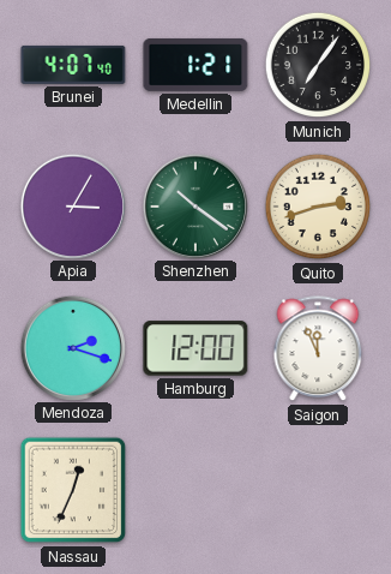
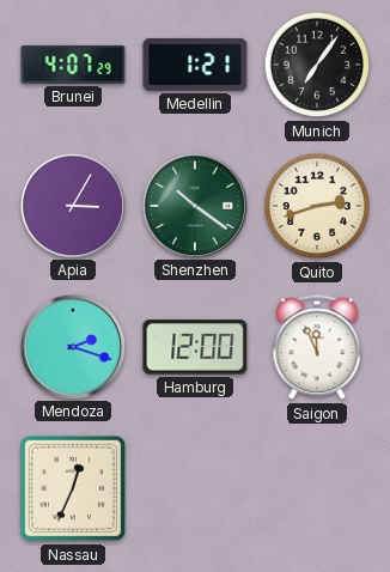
Brunei: 4:07:40 -> 4:07:29
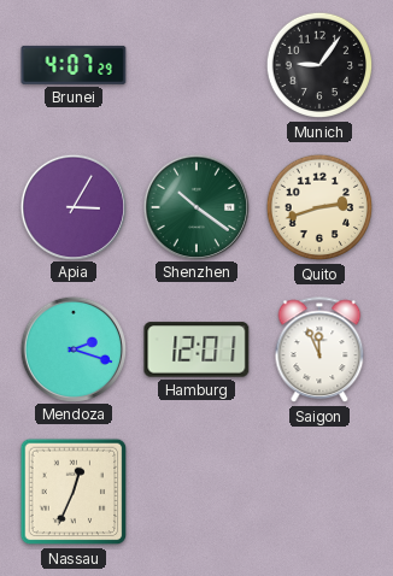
Medellin: 1:21 -> none
Munich: 7:06 -> 9:06
Hamburg: 12:00 -> 12:01
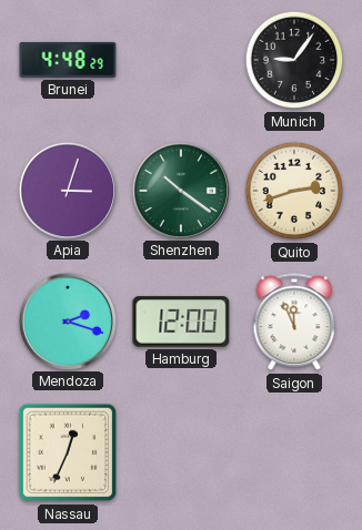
Brunei: 4:07 -> 4:48
Apia: 3:05 -> 3:03
Hamburg: 12:01 -> 12:00
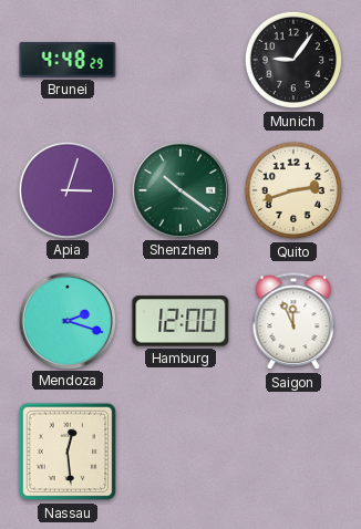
Nassau: 12:34 -> 12:29
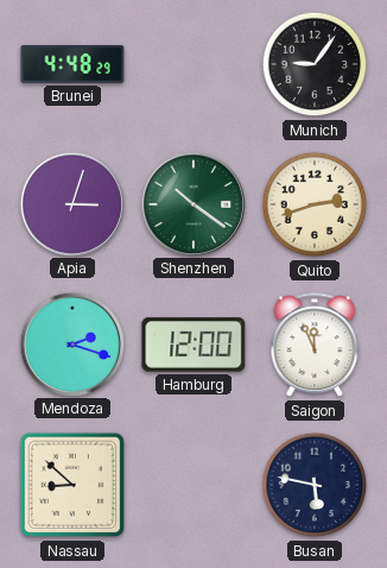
Nassau: 12:29 -> 8:52
Busan: none -> 5:47
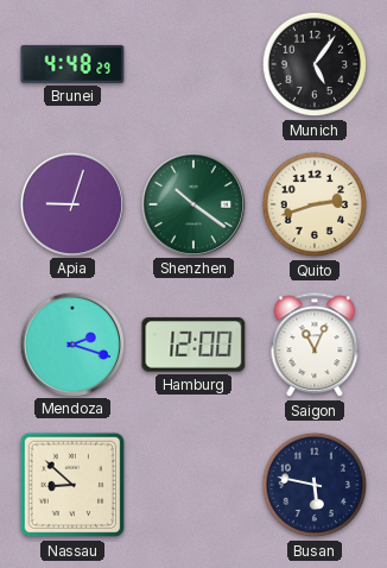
Munich: 9:06 -> 5:06
Apia: 3:03 -> 9:03
Saigon: 11:56 -> 11:04
